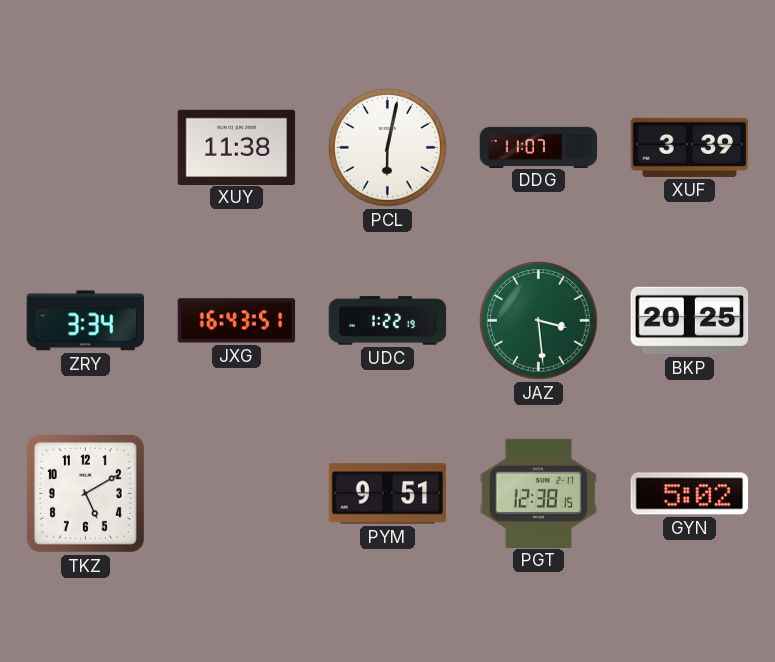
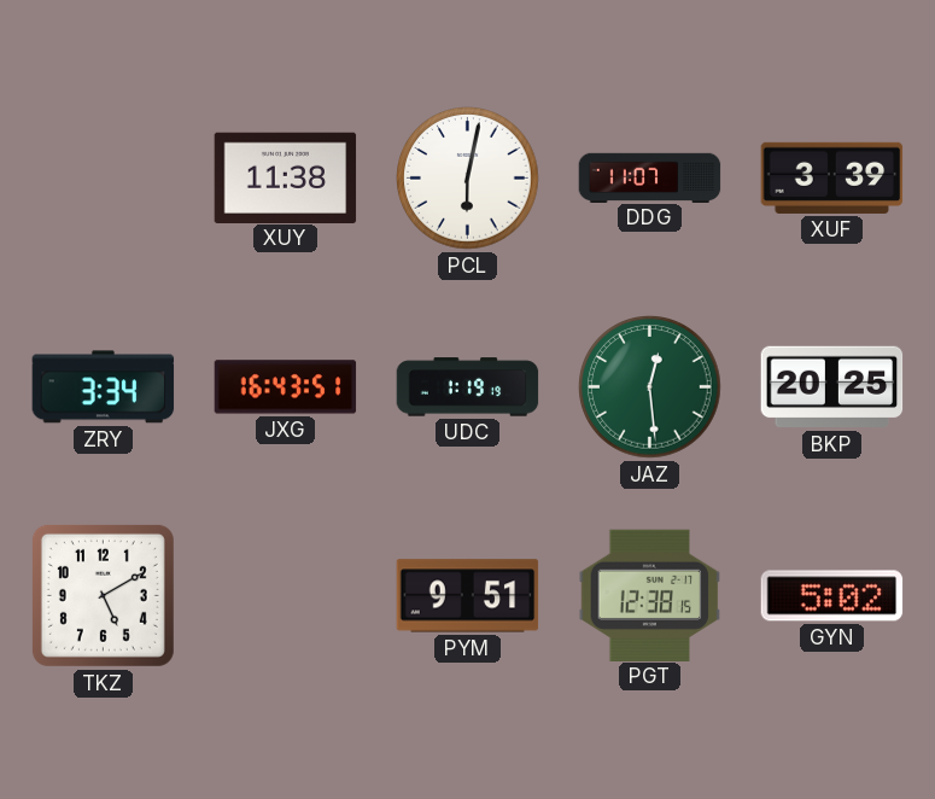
UDC: 1:22 -> 1:19
JAZ: 3:29 -> 12:29
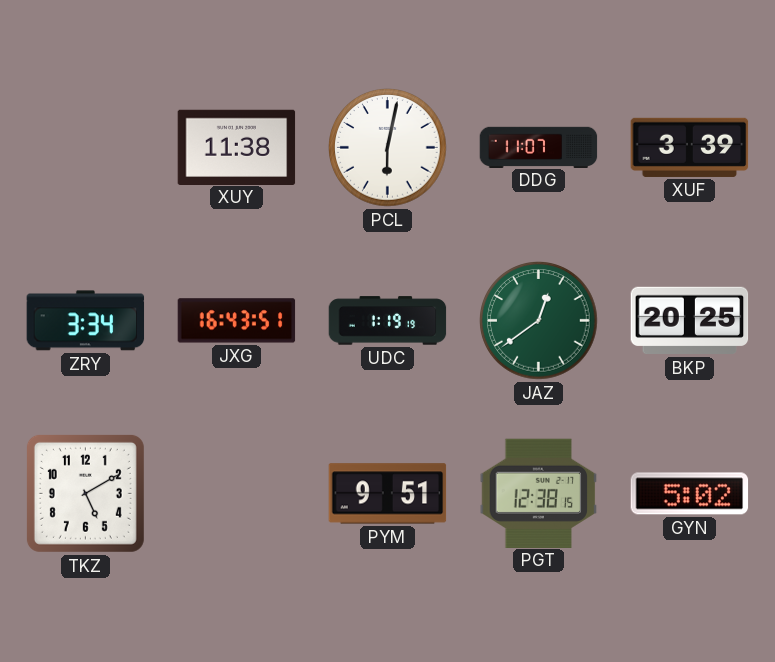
JAZ: 12:29 -> 12:39
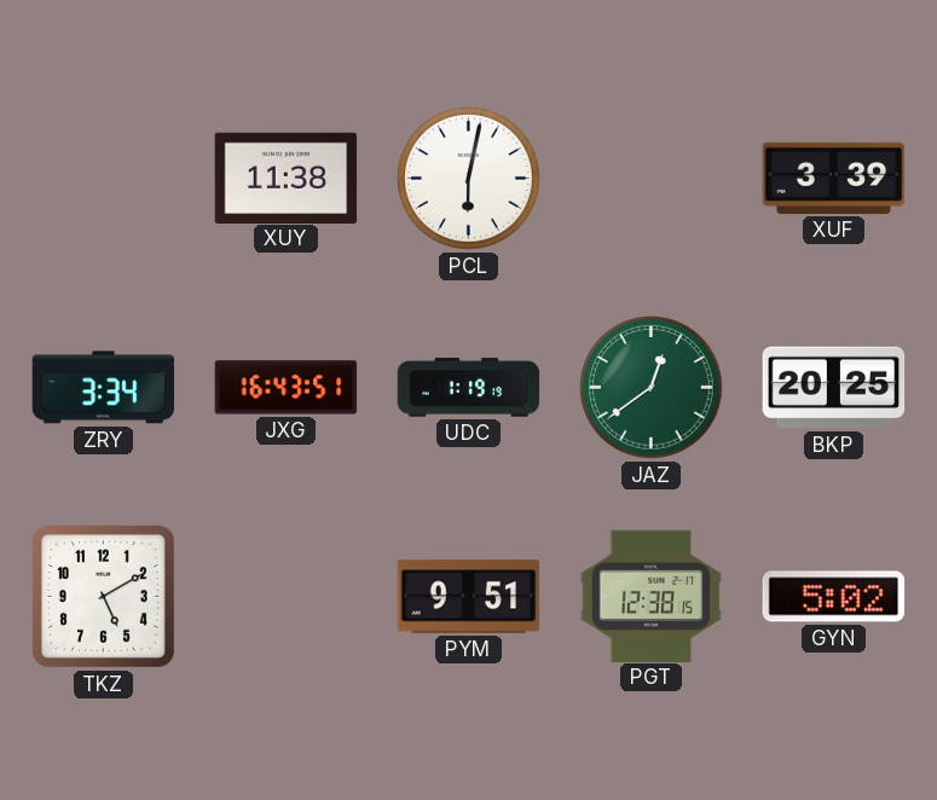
DDG: 11:07 -> none
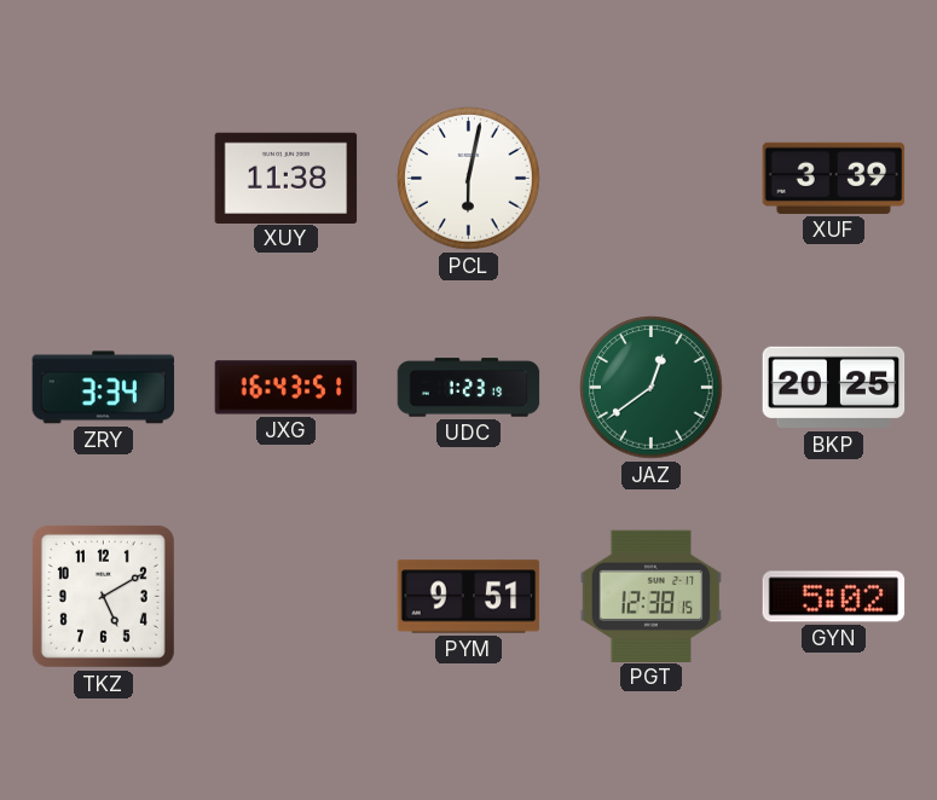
UDC: 1:19 -> 1:23
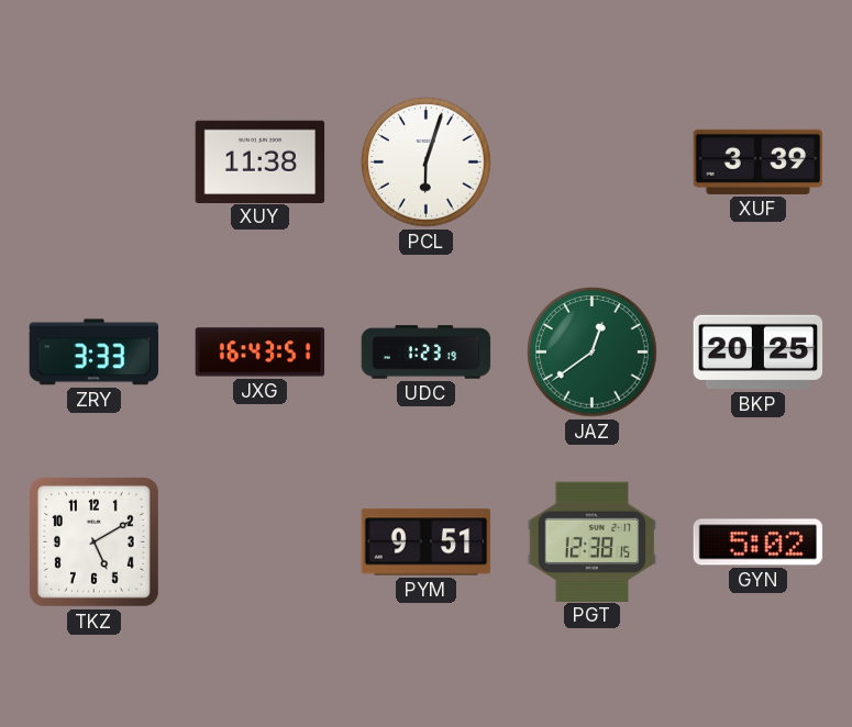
PCL: 6:02 -> 6:03
ZRY: 3:34 -> 3:33
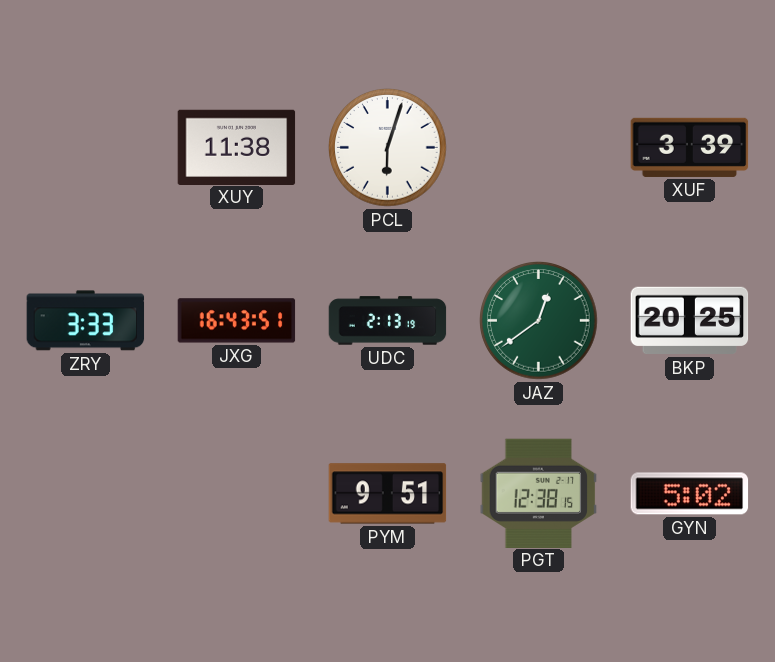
UDC: 1:23 -> 2:13
TKZ: 5:10 -> none
